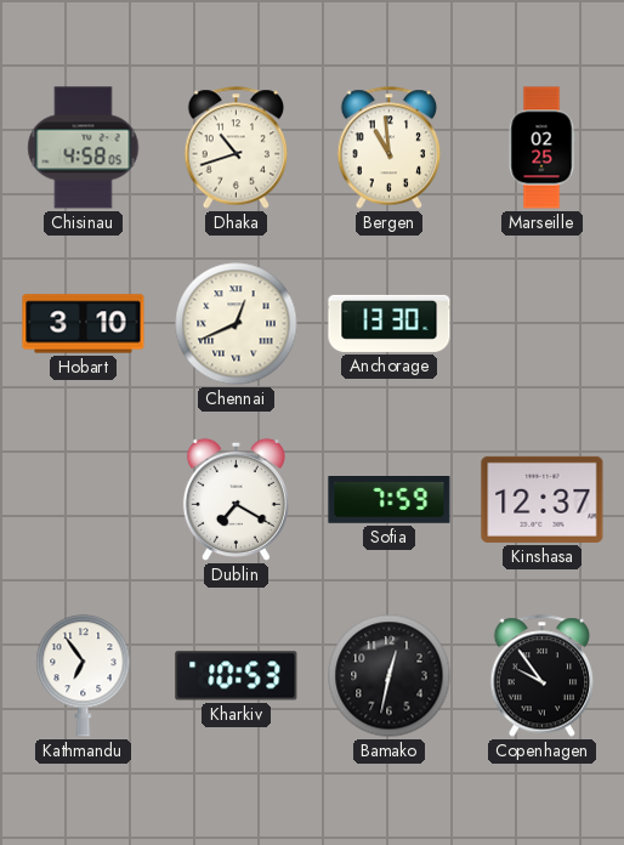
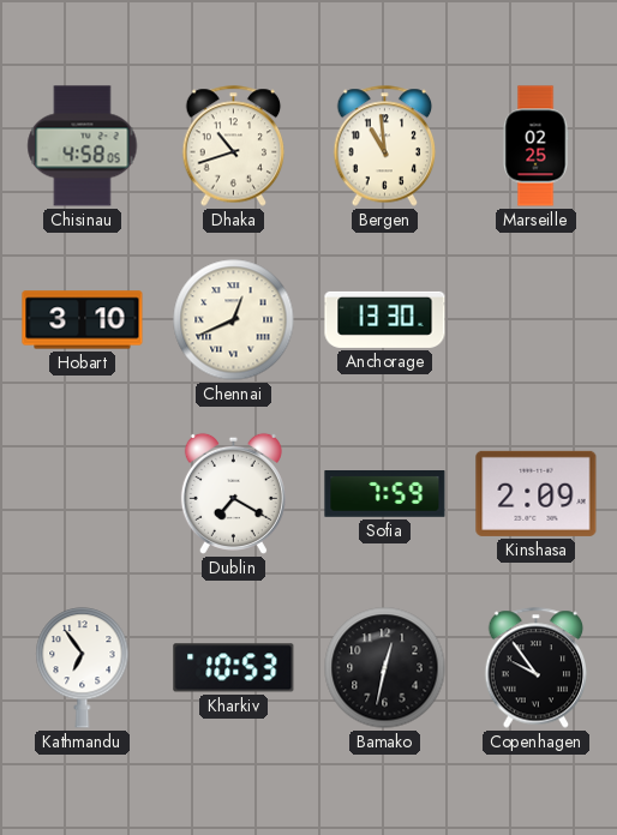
Kinshasa: 12:37 -> 2:09
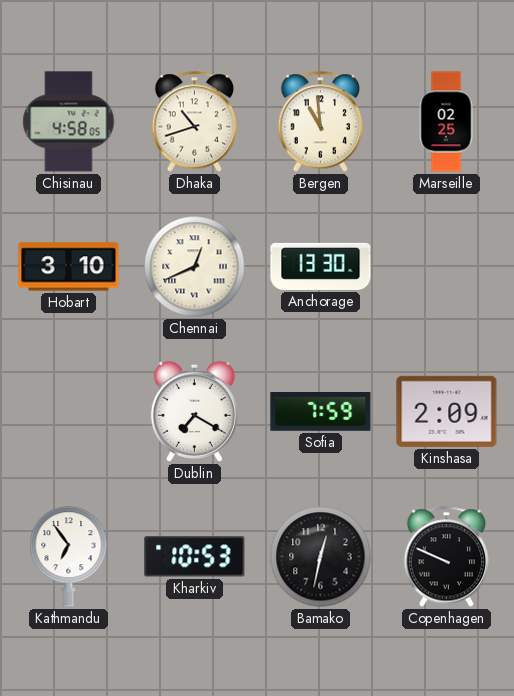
Copenhagen: 9:54 -> 9:49
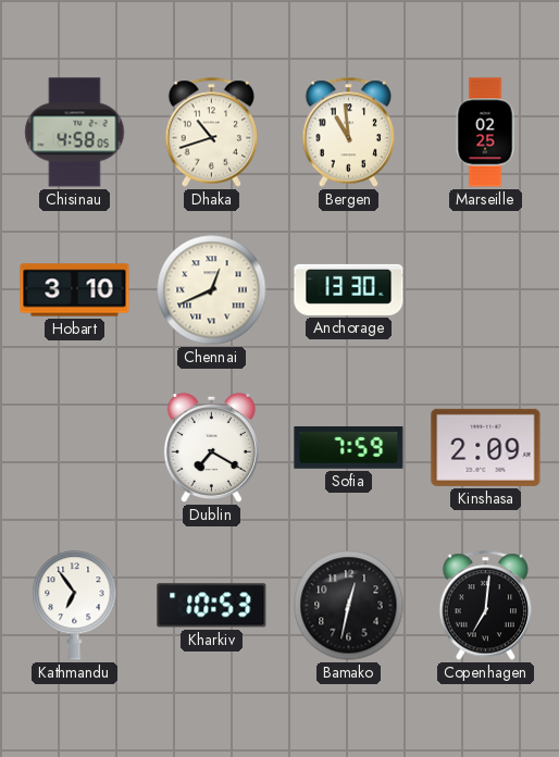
Copenhagen: 9:49 -> 7:01
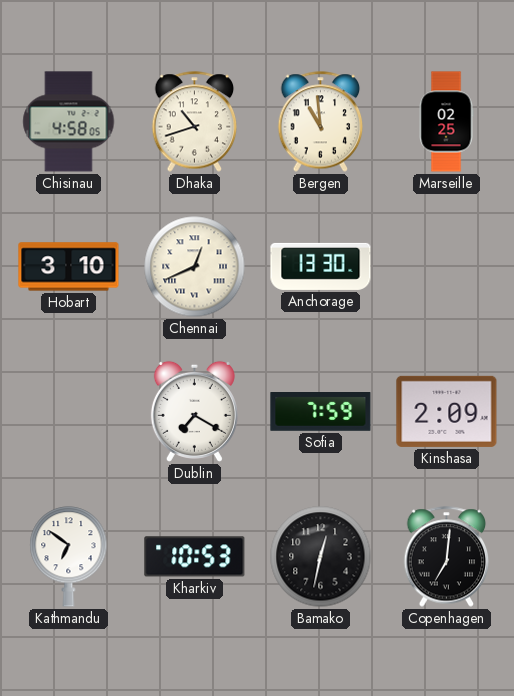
Kathmandu: 6:54 -> 6:51
